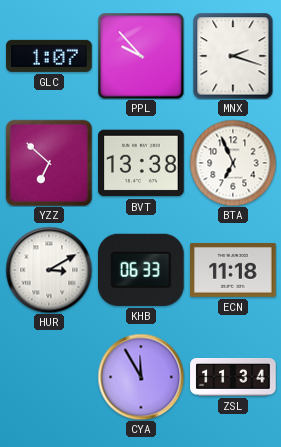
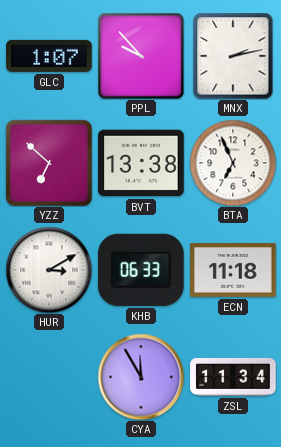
MNX: 2:18 -> 2:13
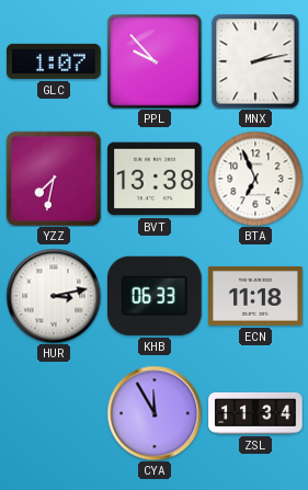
YZZ: 6:52 -> 7:32
HUR: 3:10 -> 3:13
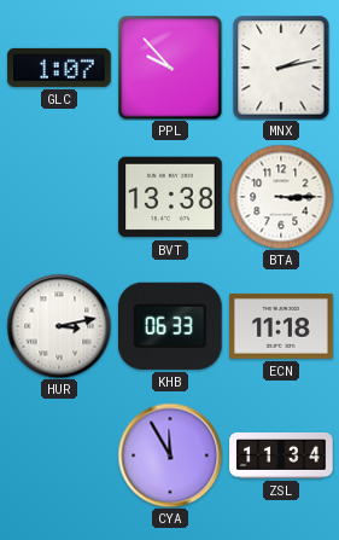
YZZ: 7:32 -> none
BTA: 6:56 -> 3:15
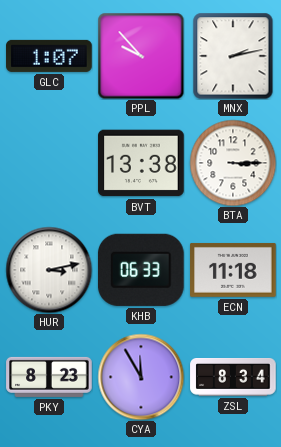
PKY: none -> 8:23
ZSL: 11:34 -> 8:34
